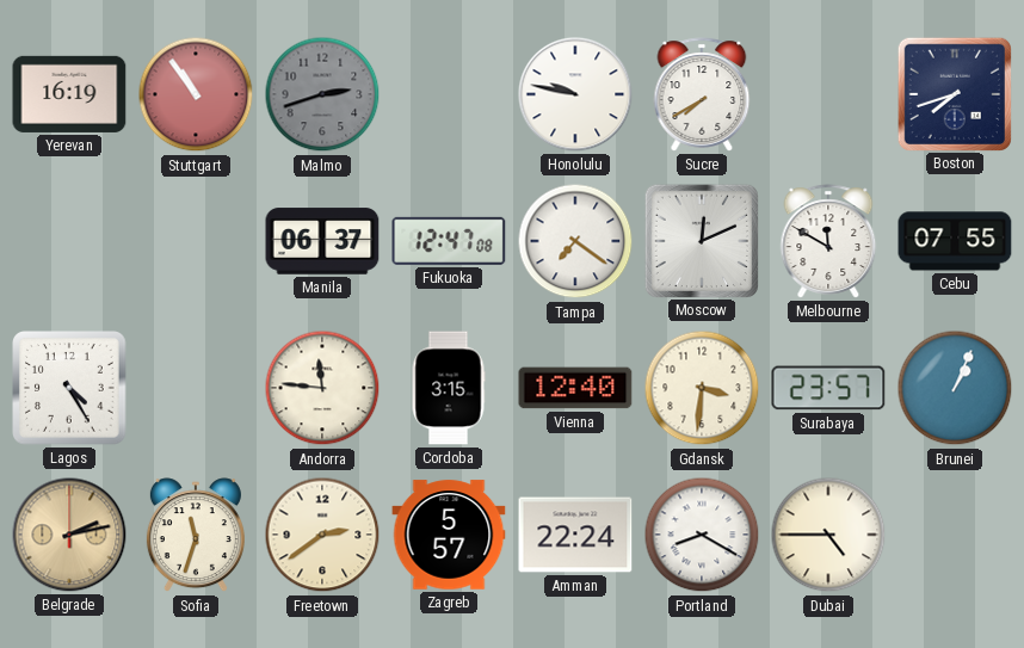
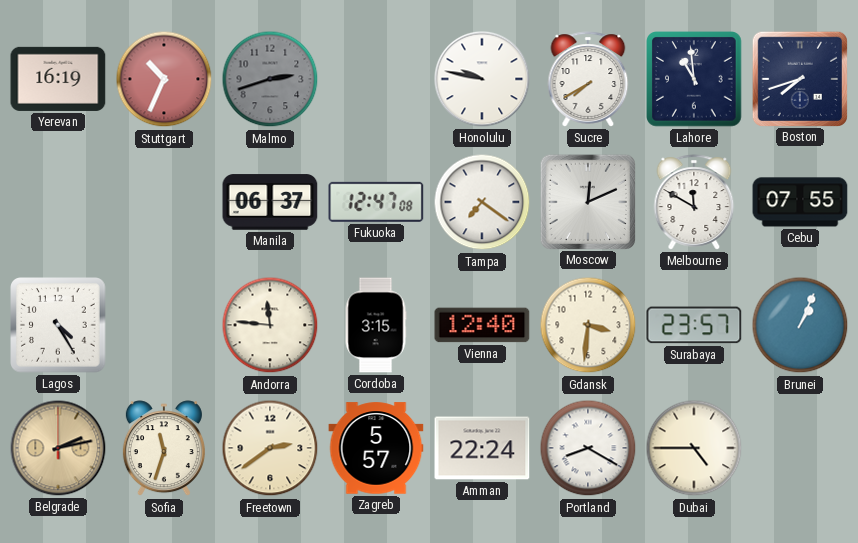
Stuttgart: 10:54 -> 10:34
Lahore: none -> 10:59
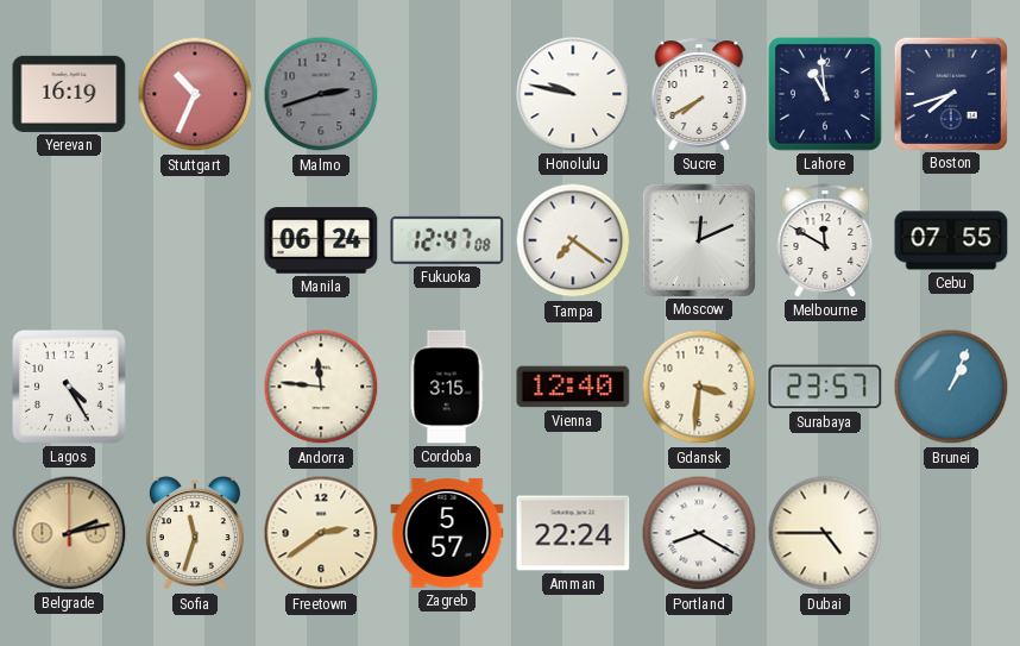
Manila: 06:37 -> 06:24
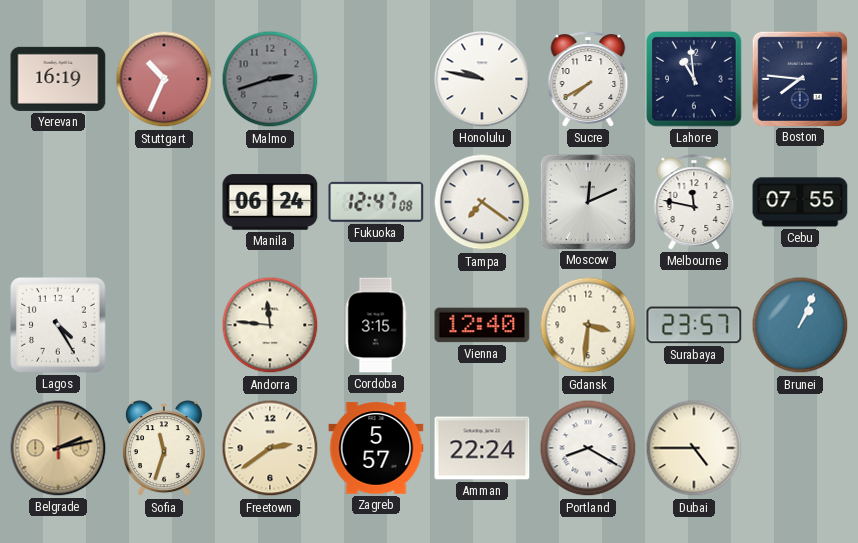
Boston: 7:42 -> 7:46
Melbourne: 11:50 -> 11:47
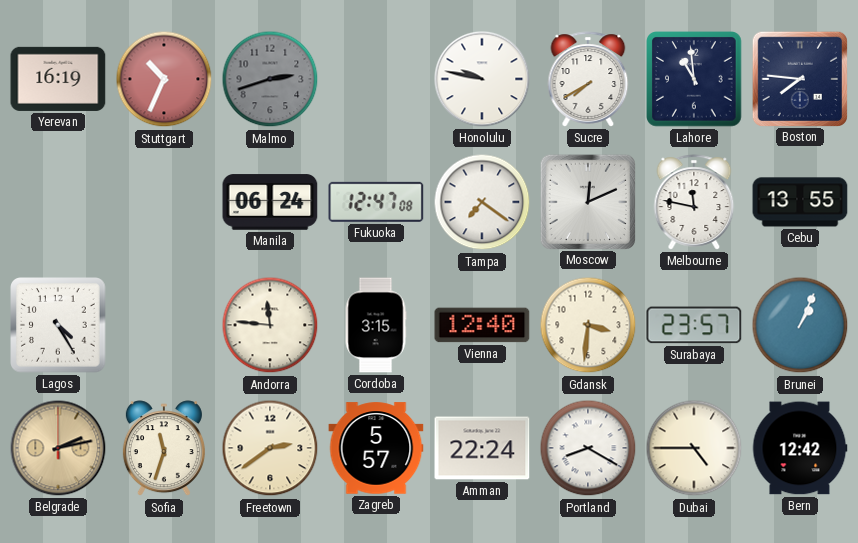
Cebu: 07:55 -> 13:55
Bern: none -> 12:42
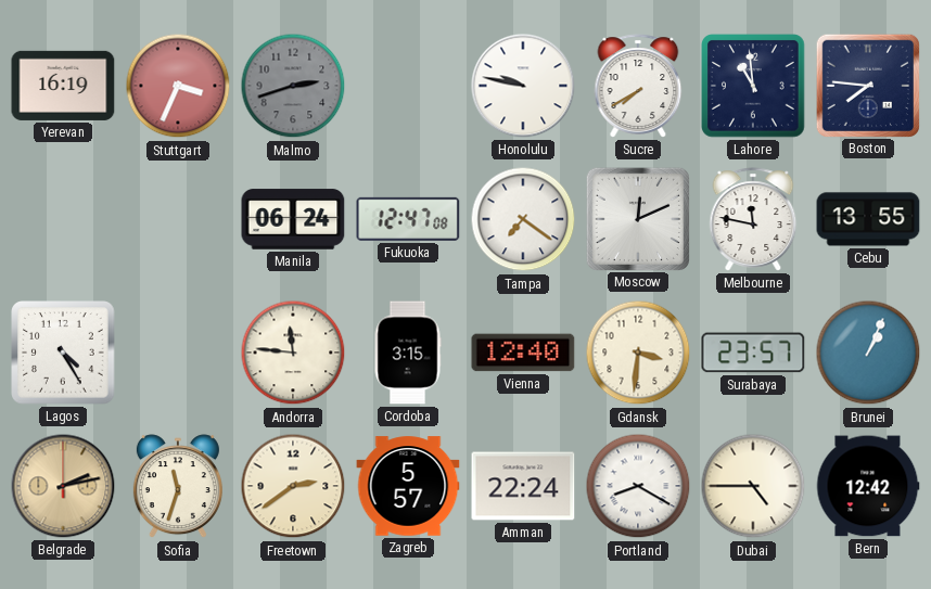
Stuttgart: 10:34 -> 3:34
